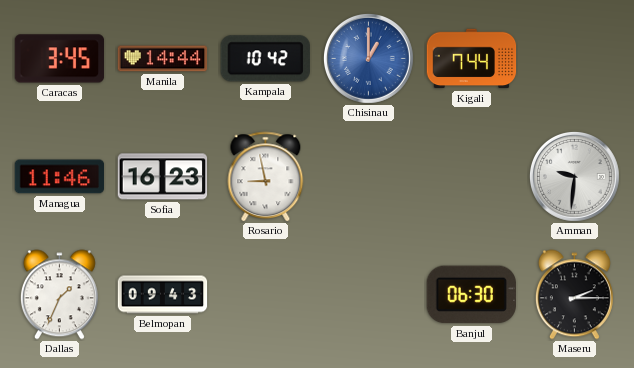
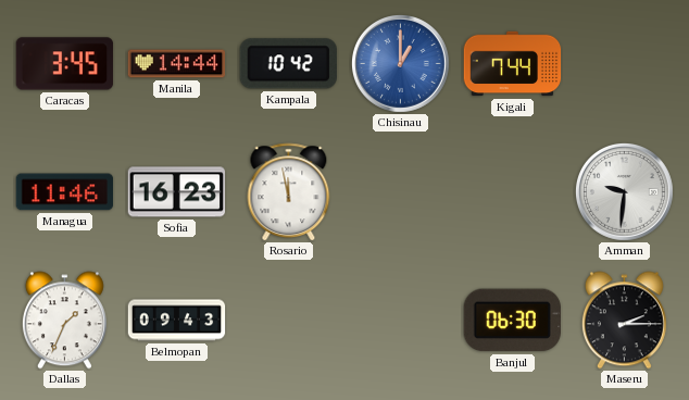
Rosario: 8:58 -> 11:58
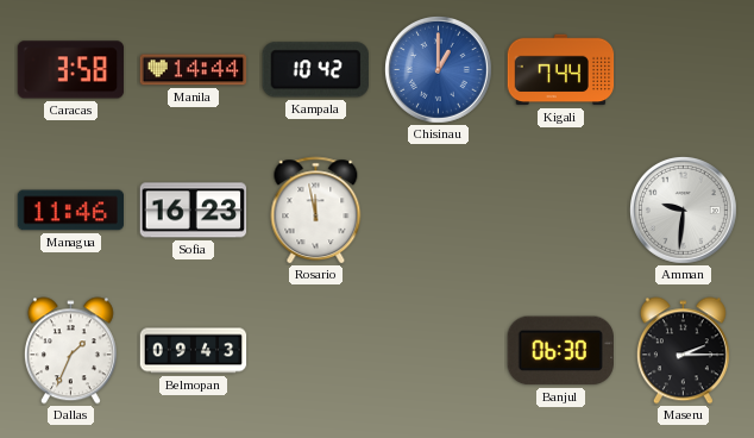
Caracas: 3:45 -> 3:58
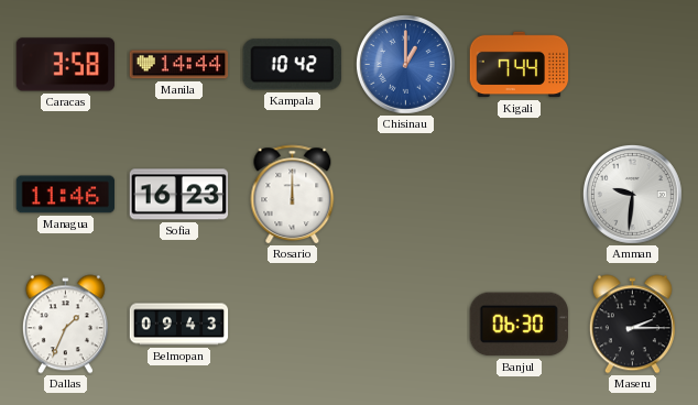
Rosario: 11:58 -> 12:00
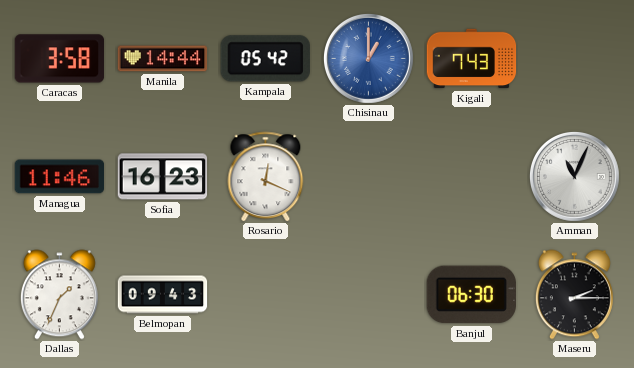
Kampala: 10:42 -> 05:42
Kigali: 7:44 -> 7:43
Rosario: 12:00 -> 12:19
Amman: 9:31 -> 11:04
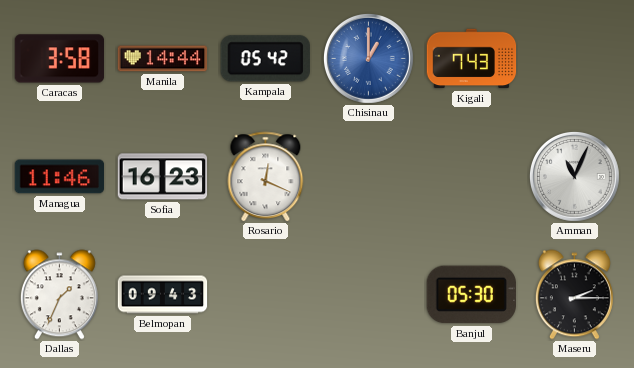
Banjul: 06:30 -> 05:30
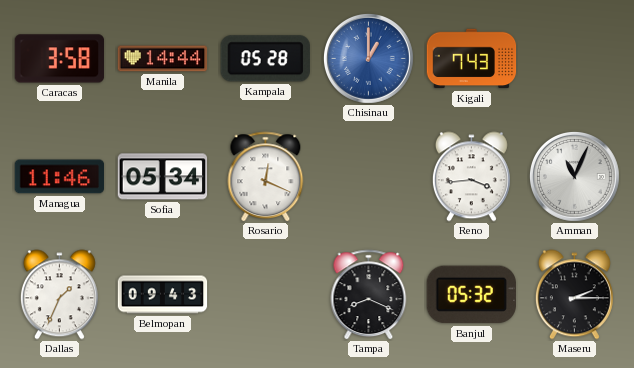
Kampala: 05:42 -> 05:28
Sofia: 16:23 -> 05:34
Reno: none -> 3:44
Tampa: none -> 8:19
Banjul: 05:30 -> 05:32
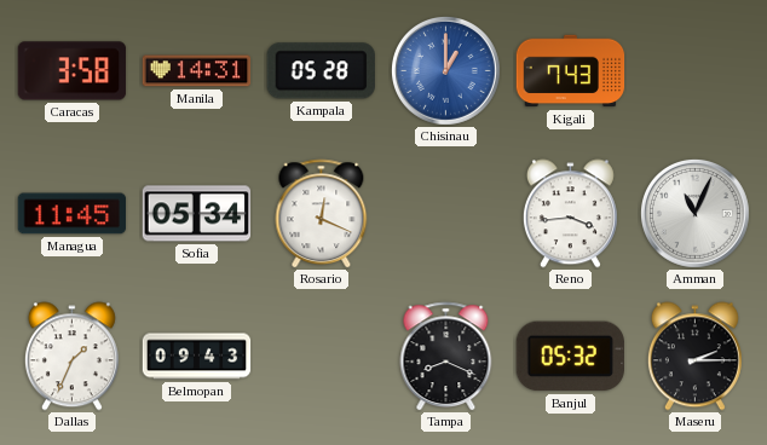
Manila: 14:44 -> 14:31
Managua: 11:46 -> 11:45
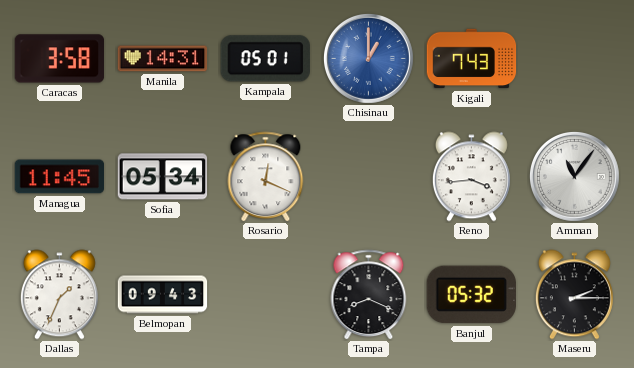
Kampala: 05:28 -> 05:01
Amman: 11:04 -> 11:06
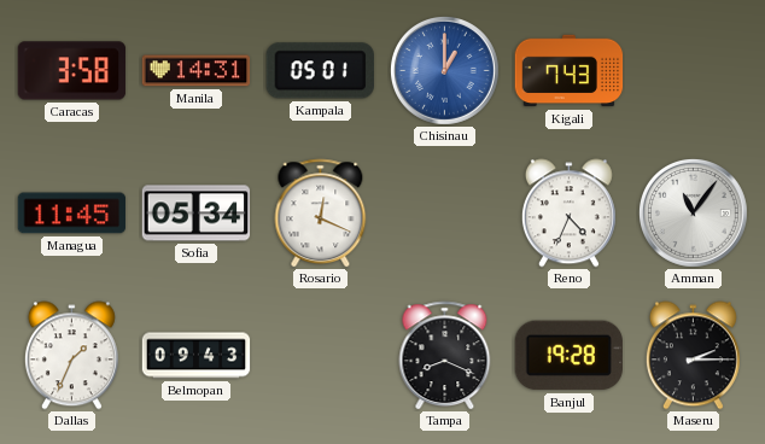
Reno: 3:44 -> 4:34
Banjul: 05:32 -> 19:28
